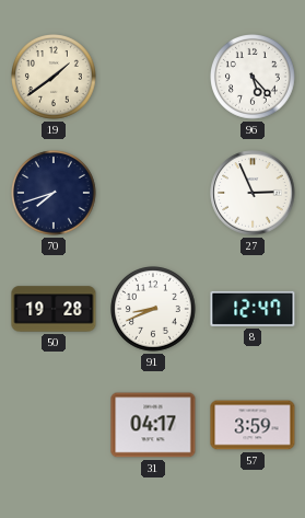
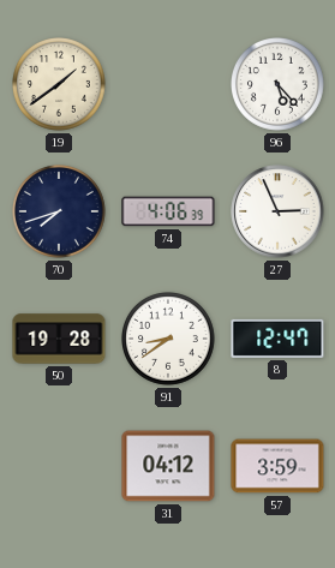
74: none -> 4:06
91: 8:41 -> 8:39
31: 04:17 -> 04:12
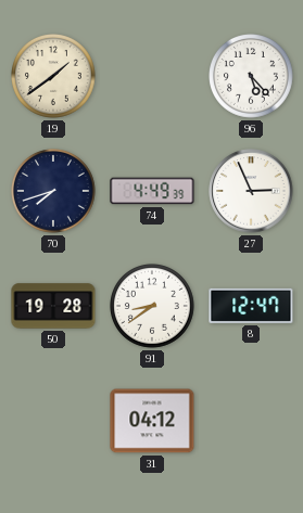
74: 4:06 -> 4:49
57: 3:59 -> none
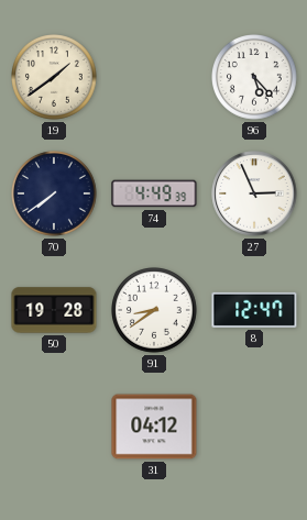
70: 7:42 -> 7:39
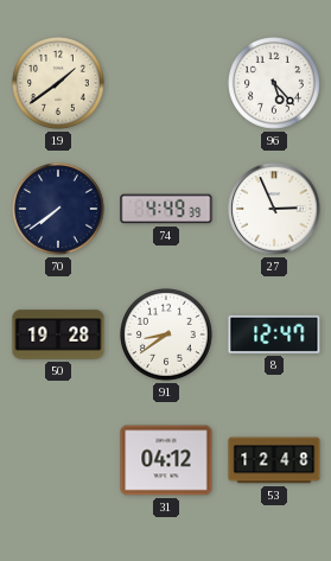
53: none -> 12:48
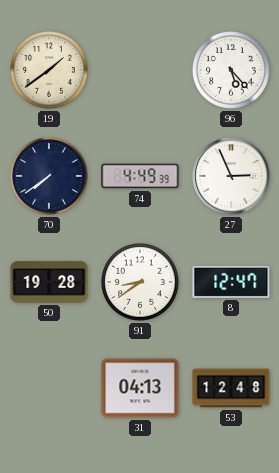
31: 04:12 -> 04:13
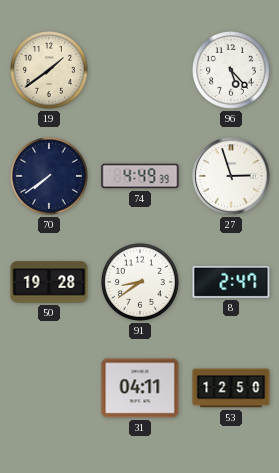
27: 2:56 -> 2:57
8: 12:47 -> 2:47
31: 04:13 -> 04:11
53: 12:48 -> 12:50
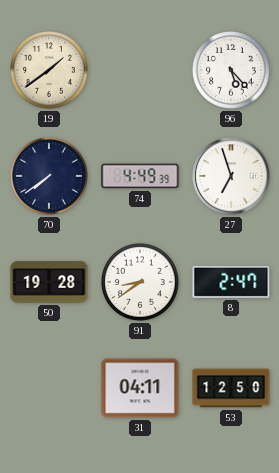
27: 2:57 -> 6:57
